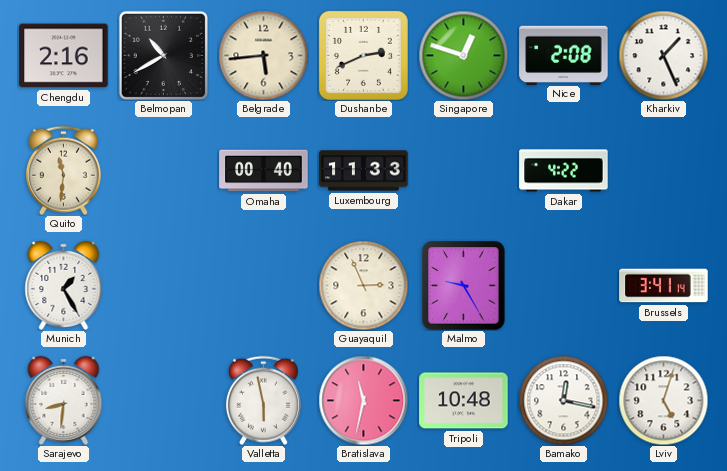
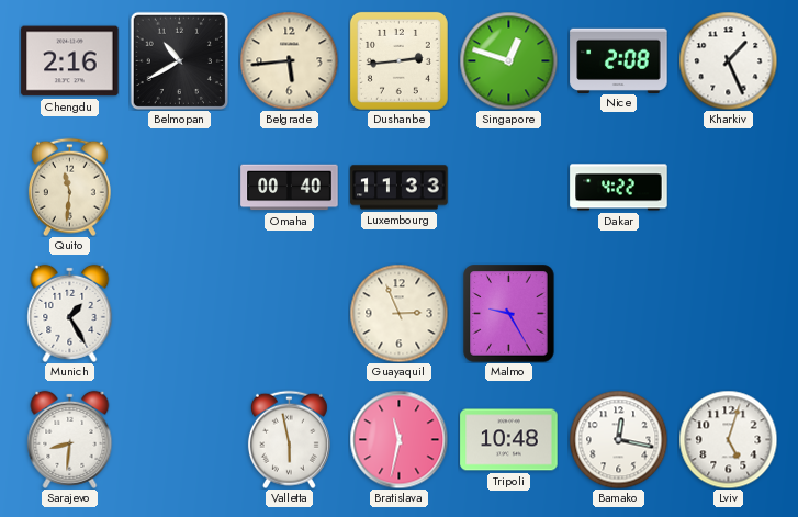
Dushanbe: 2:41 -> 2:44
Brussels: 3:41 -> none
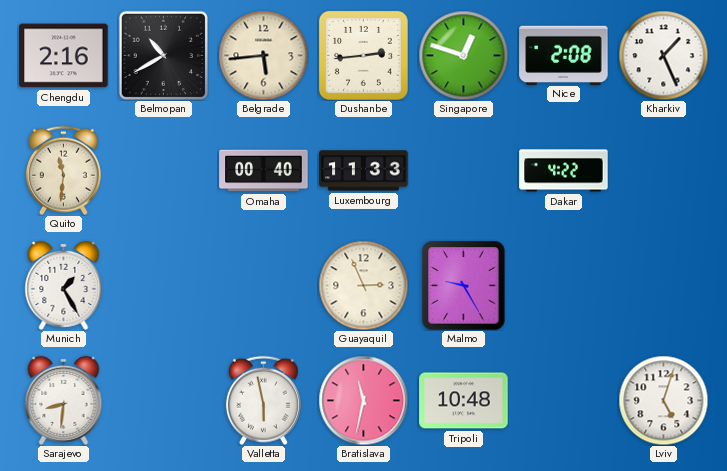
Bamako: 12:17 -> none
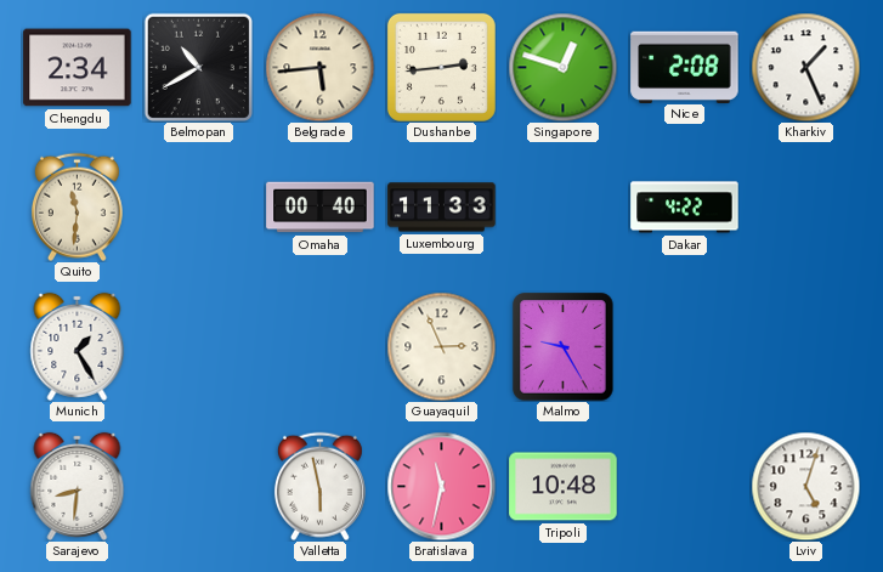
Chengdu: 2:16 -> 2:34
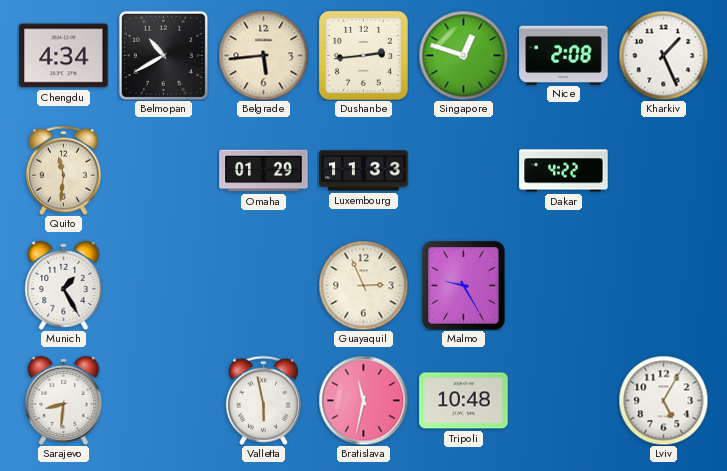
Chengdu: 2:34 -> 4:34
Omaha: 00:40 -> 01:29
Lviv: 5:03 -> 5:05
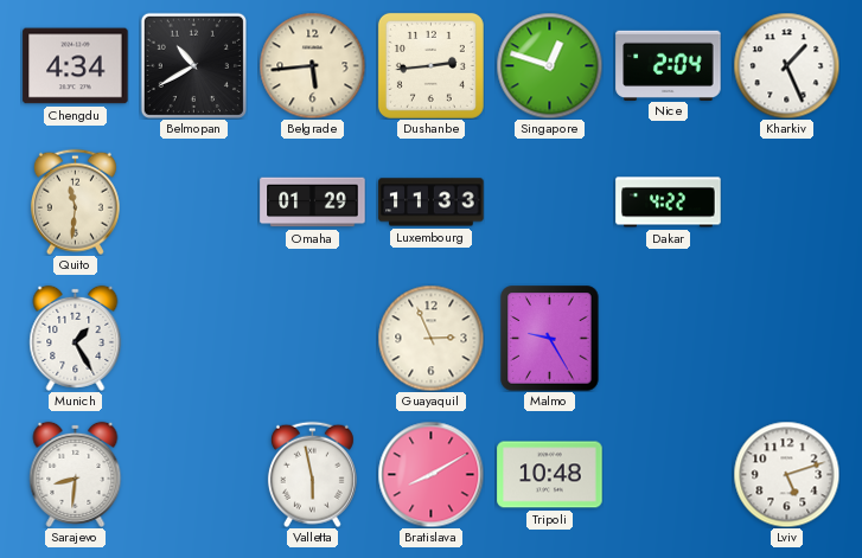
Nice: 2:08 -> 2:04
Bratislava: 11:32 -> 8:10
Lviv: 5:05 -> 5:12
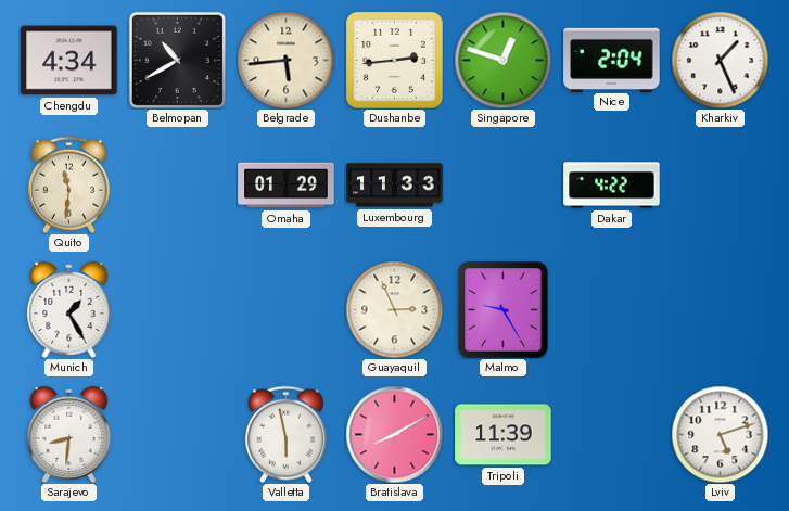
Tripoli: 10:48 -> 11:39
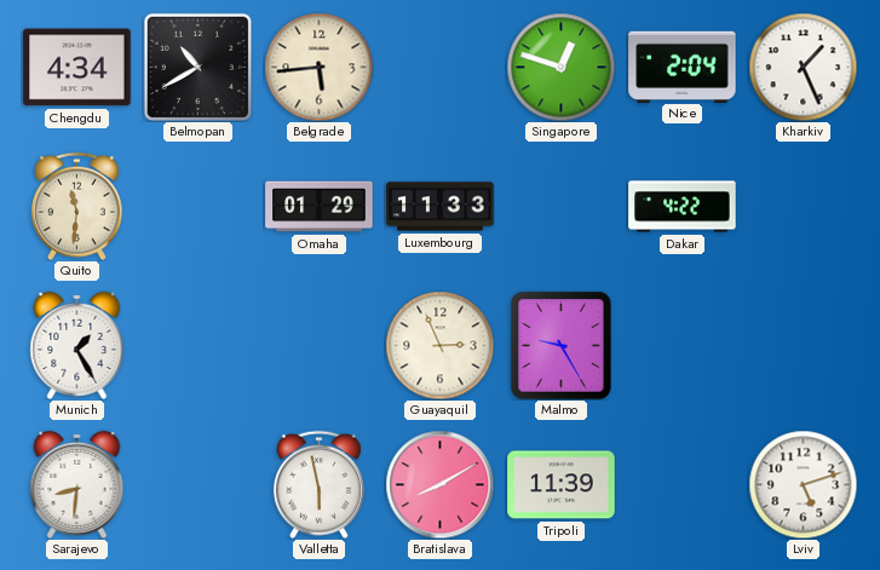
Dushanbe: 2:44 -> none
